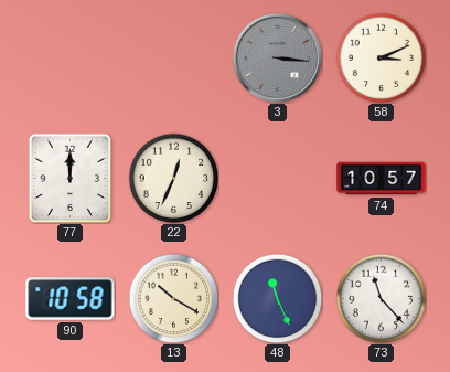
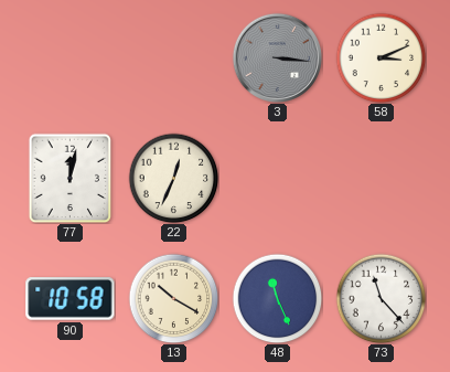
77: 12:00 -> 12:02
74: 10:57 -> none
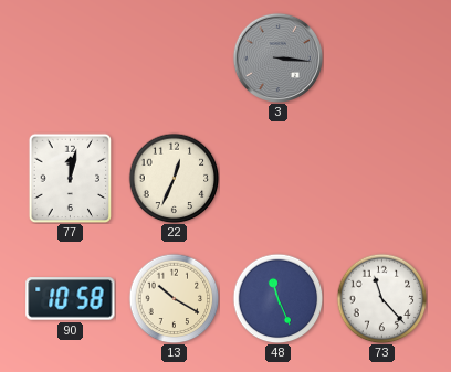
58: 3:11 -> none
